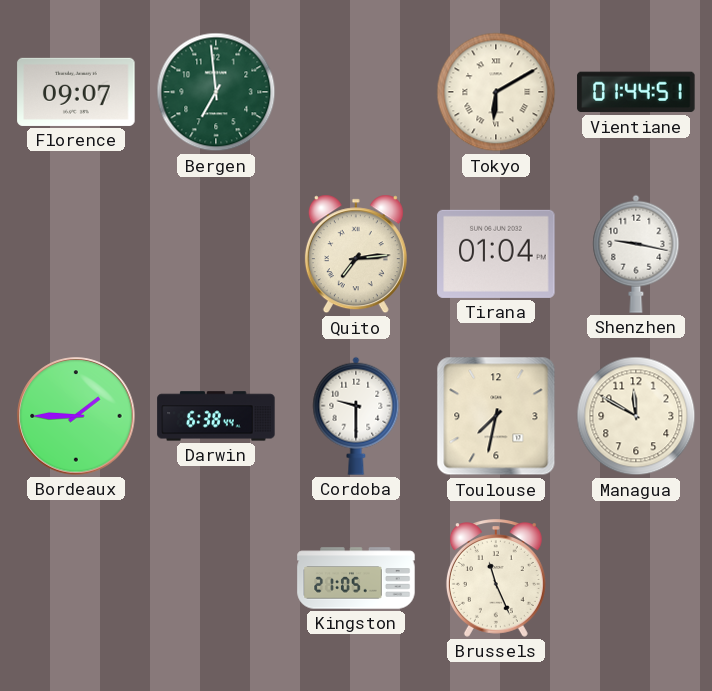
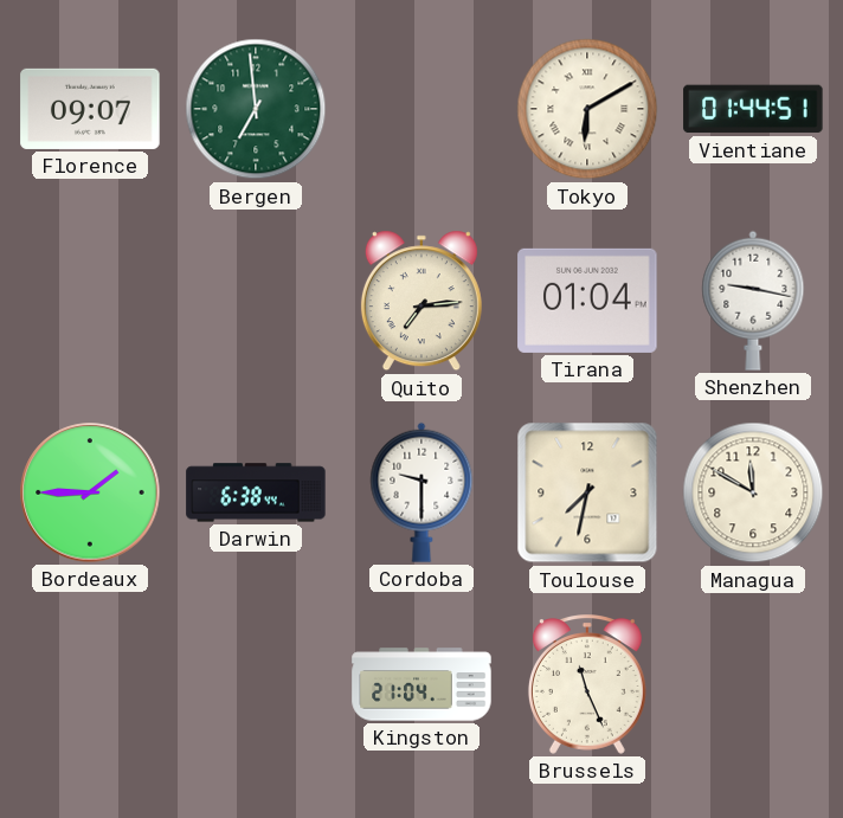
Kingston: 21:05 -> 21:04
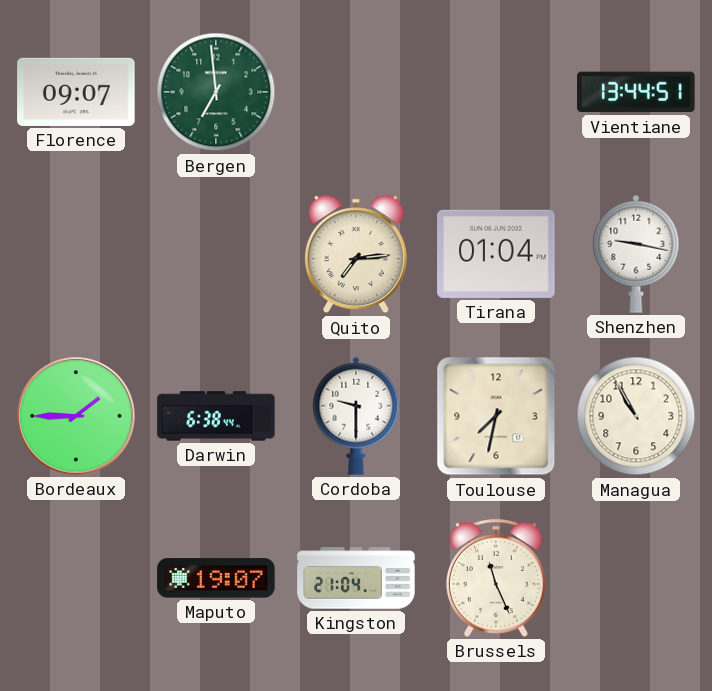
Tokyo: 6:10 -> none
Vientiane: 01:44 -> 13:44
Managua: 11:50 -> 10:55
Maputo: none -> 19:07
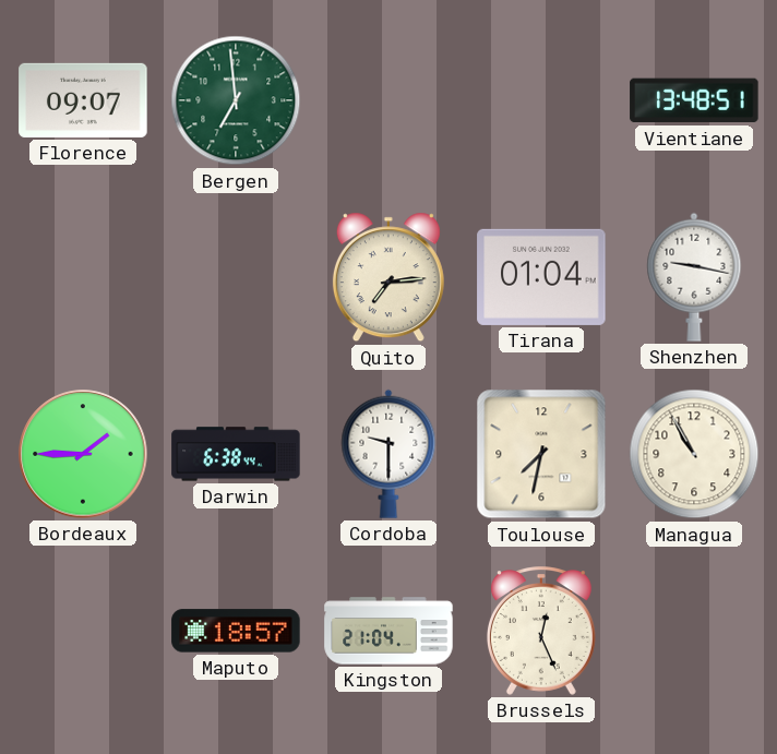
Vientiane: 13:44 -> 13:48
Maputo: 19:07 -> 18:57
Brussels: 11:26 -> 12:26
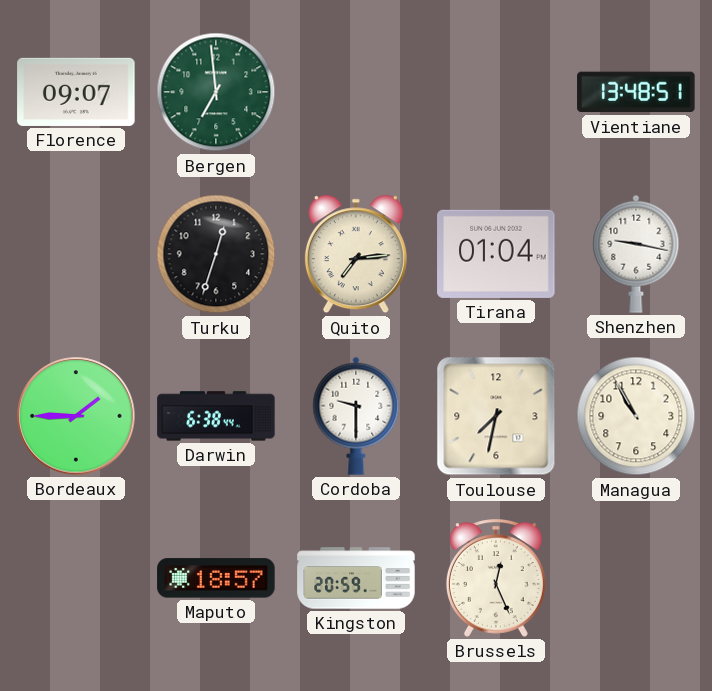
Turku: none -> 12:33
Kingston: 21:04 -> 20:59
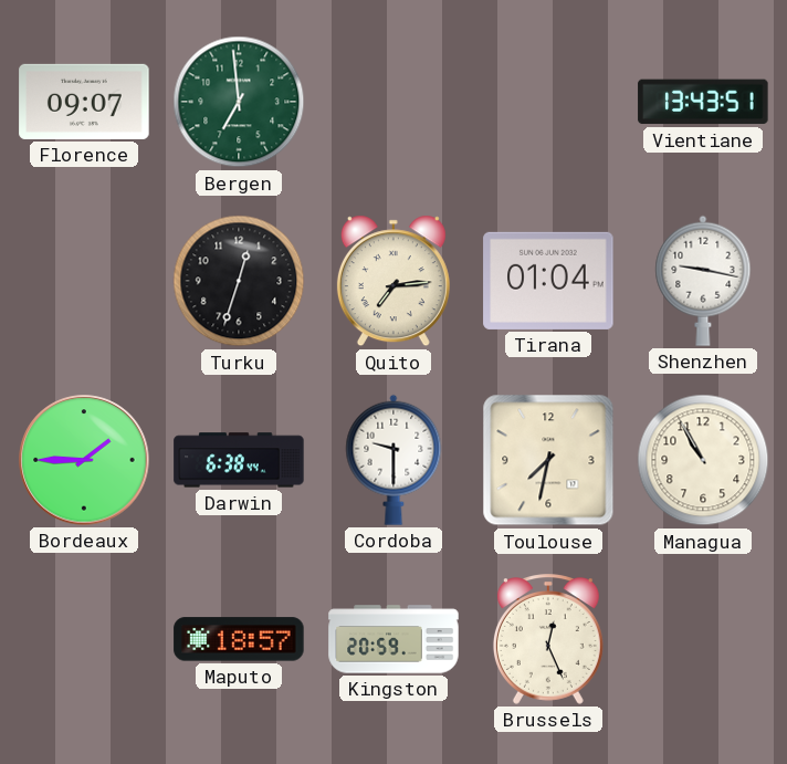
Vientiane: 13:48 -> 13:43
